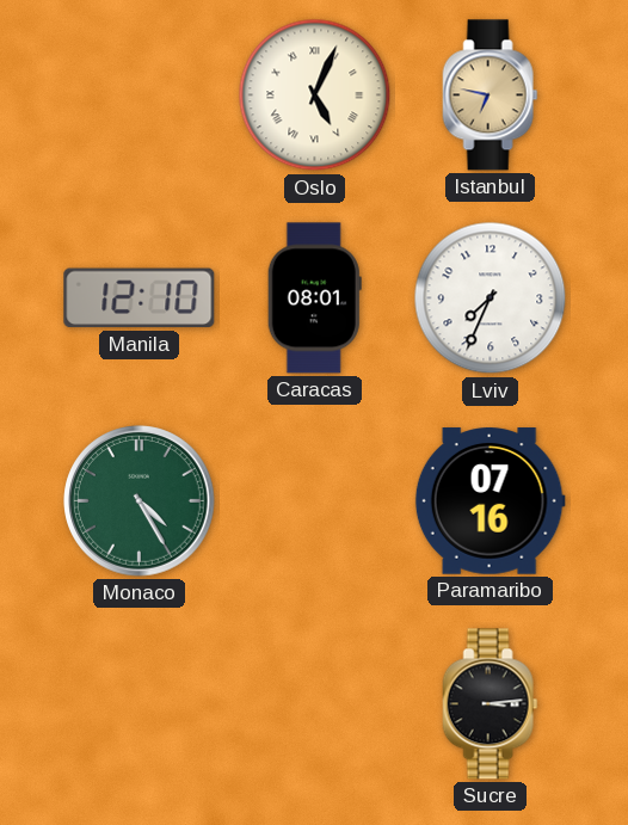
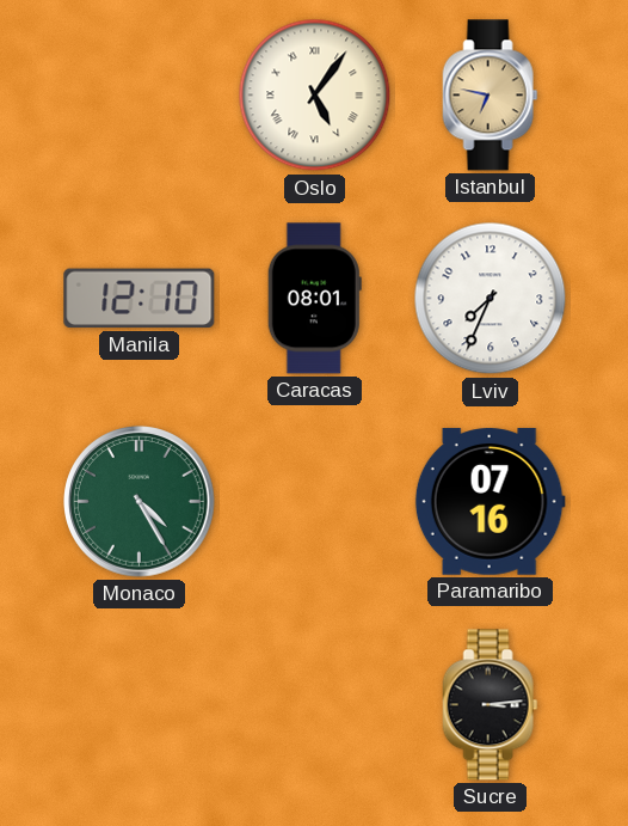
Oslo: 5:04 -> 5:06
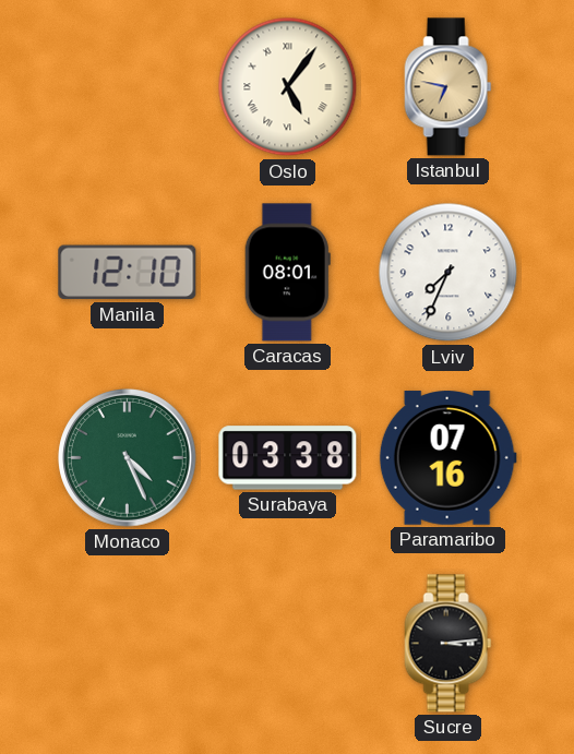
Monaco: 4:25 -> 4:26
Surabaya: none -> 03:38
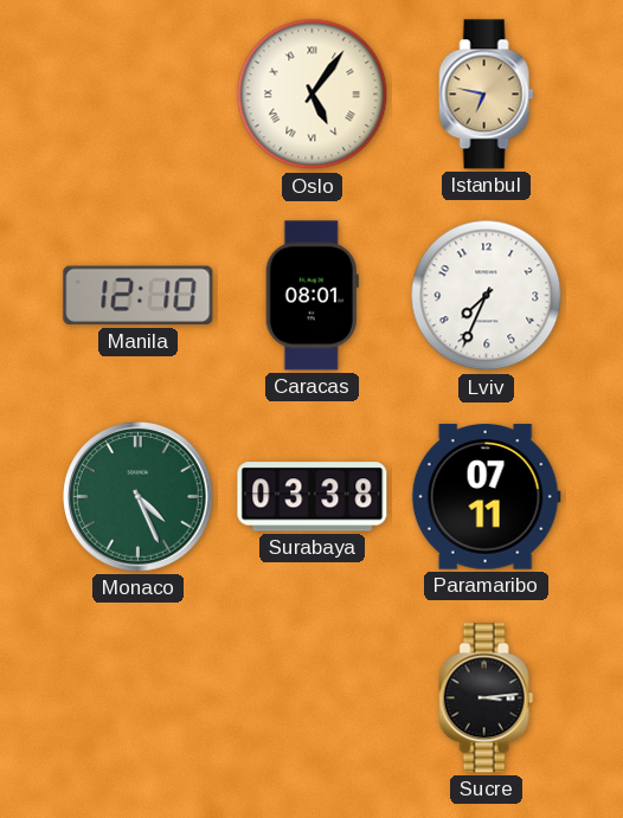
Paramaribo: 07:16 -> 07:11
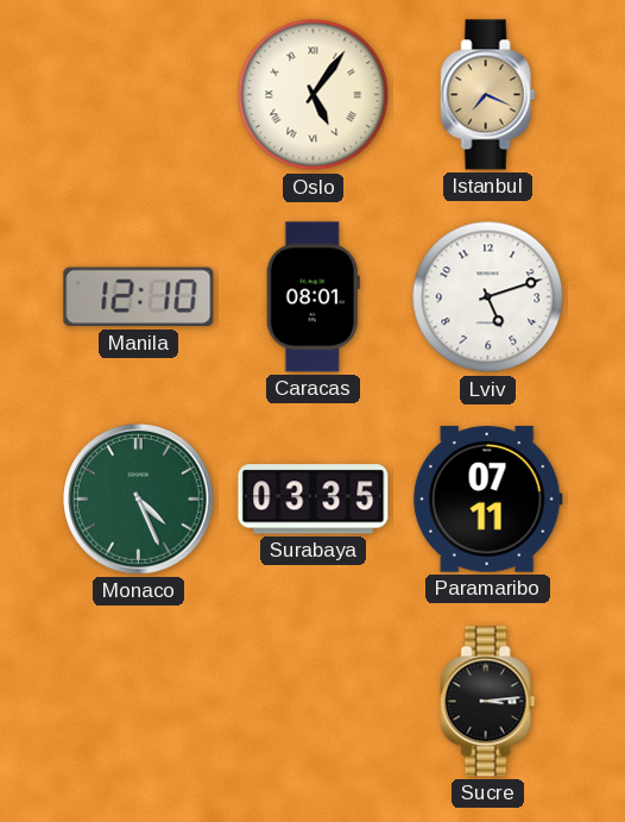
Istanbul: 6:47 -> 7:19
Lviv: 7:34 -> 5:12
Surabaya: 03:38 -> 03:35
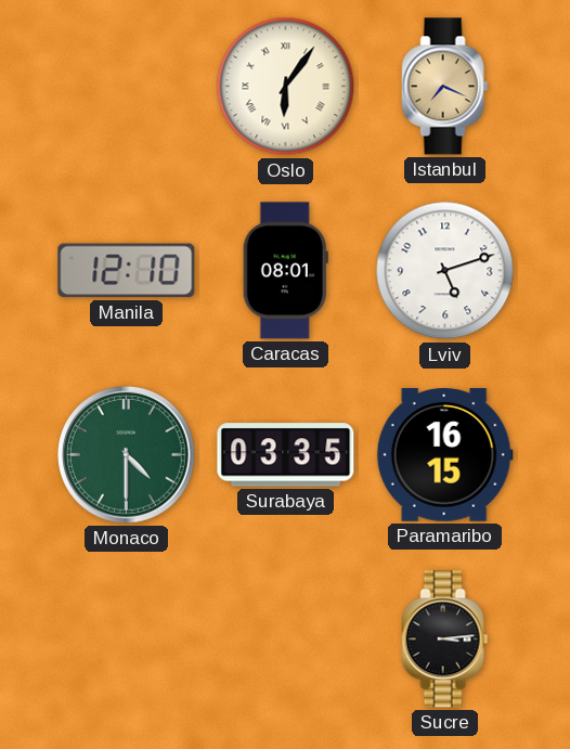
Oslo: 5:06 -> 6:06
Monaco: 4:26 -> 4:30
Paramaribo: 07:11 -> 16:15
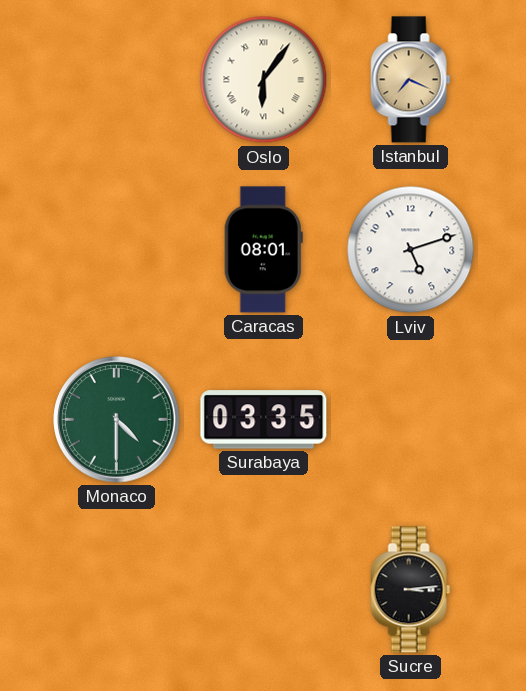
Manila: 12:10 -> none
Paramaribo: 16:15 -> none
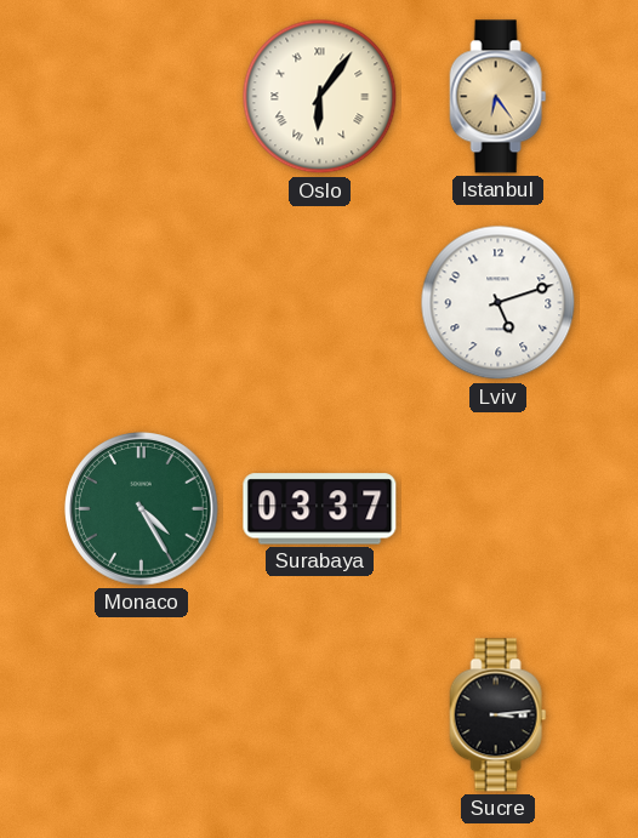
Istanbul: 7:19 -> 6:24
Caracas: 08:01 -> none
Monaco: 4:30 -> 4:25
Surabaya: 03:35 -> 03:37
